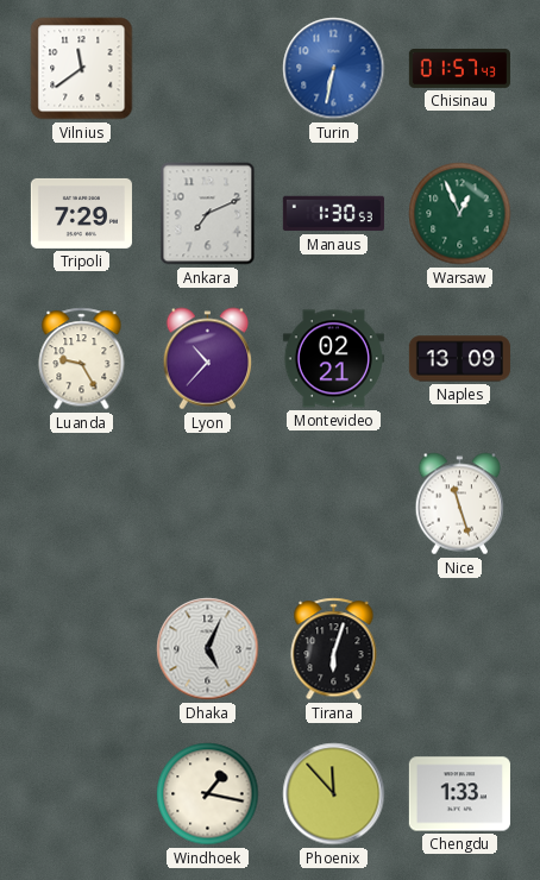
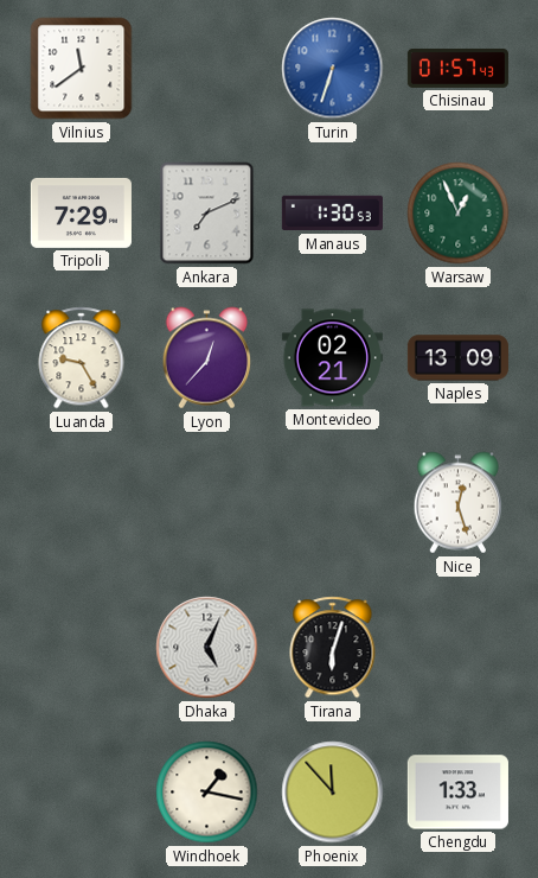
Turin: 6:32 -> 6:33
Lyon: 10:37 -> 12:37
Nice: 11:27 -> 12:27
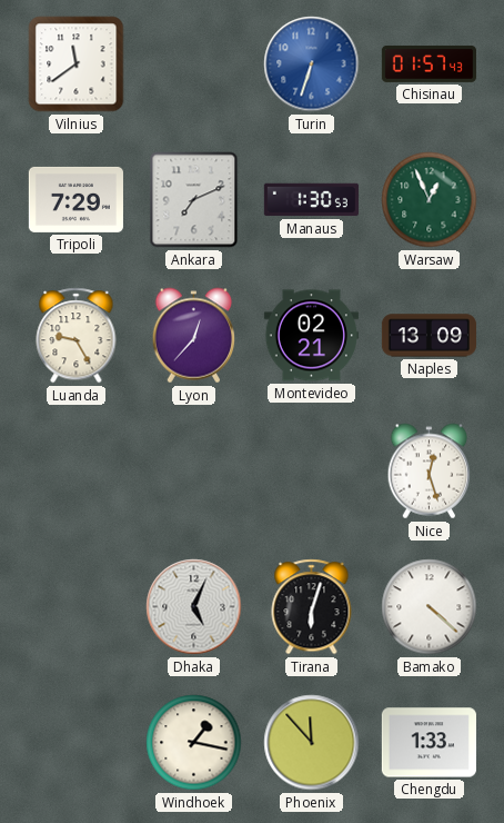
Bamako: none -> 4:22
